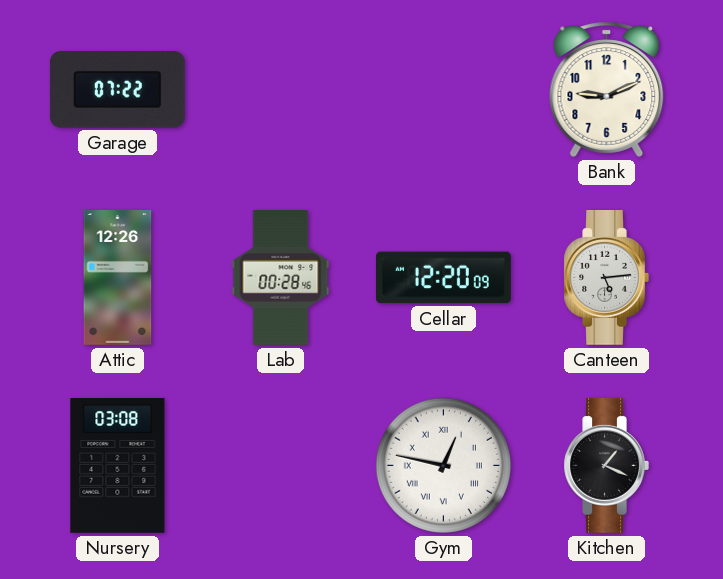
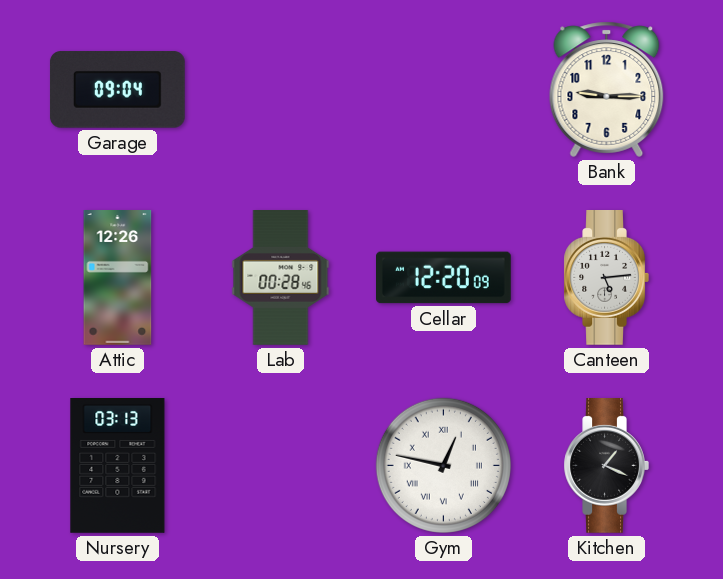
Garage: 07:22 -> 09:04
Bank: 9:11 -> 9:15
Nursery: 03:08 -> 03:13
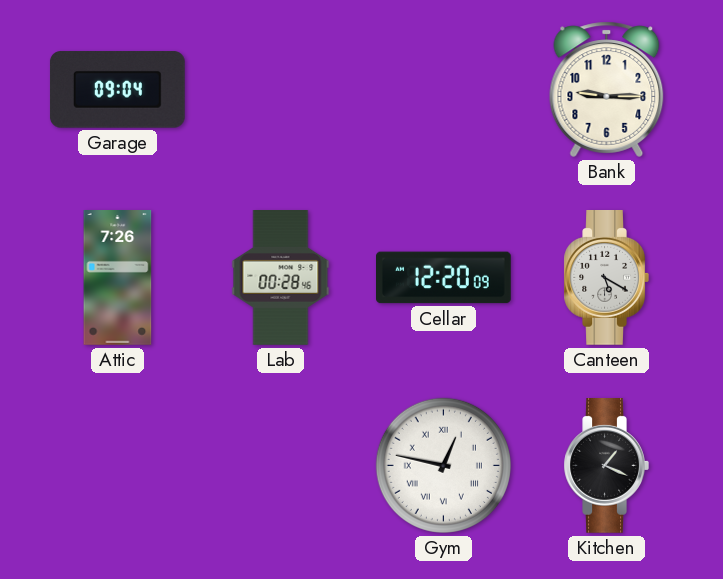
Attic: 12:26 -> 7:26
Canteen: 5:14 -> 5:20
Nursery: 03:13 -> none
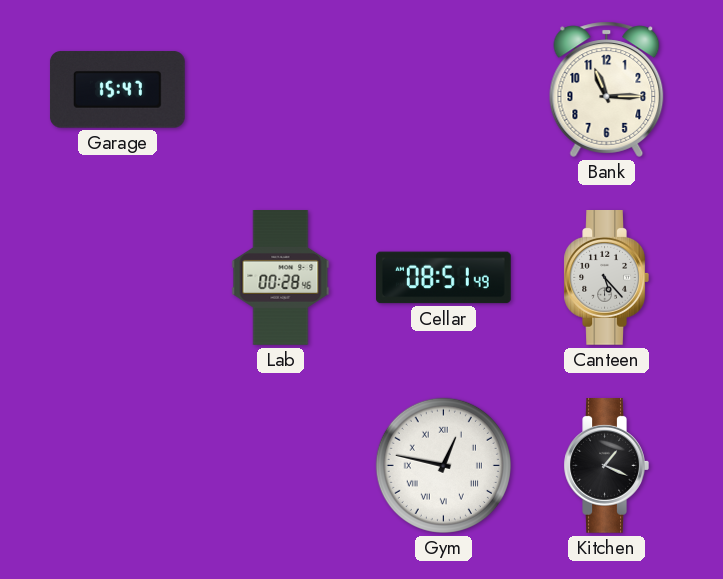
Garage: 09:04 -> 15:47
Bank: 9:15 -> 11:15
Attic: 7:26 -> none
Cellar: 12:20 -> 08:51
Canteen: 5:20 -> 5:23
